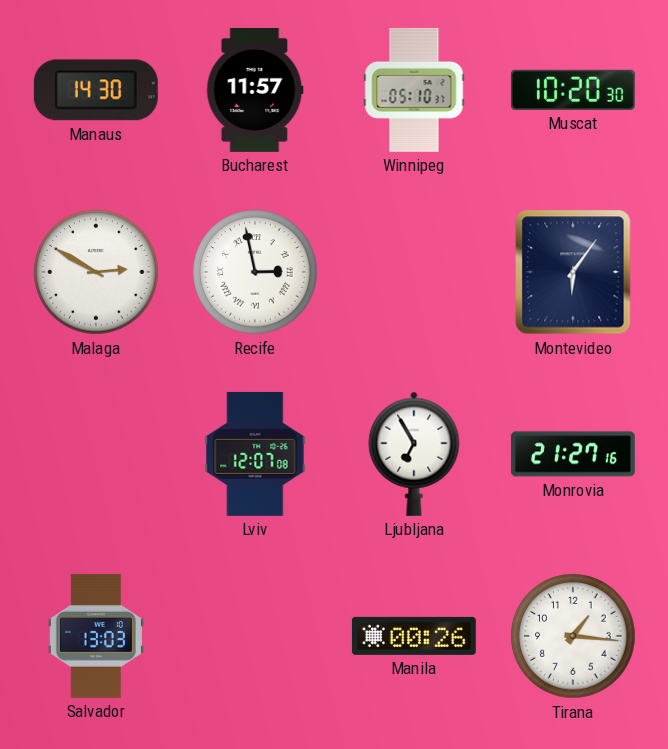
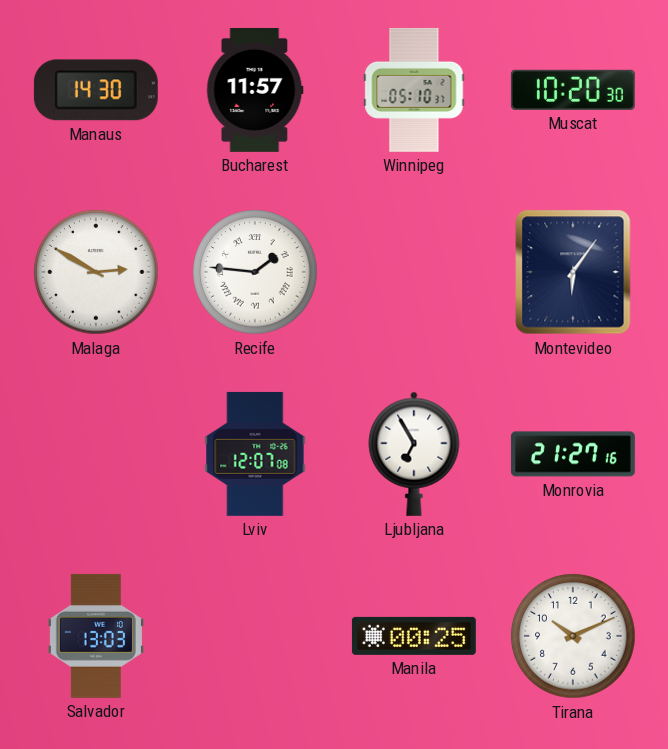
Recife: 2:58 -> 1:46
Manila: 00:26 -> 00:25
Tirana: 1:16 -> 10:11
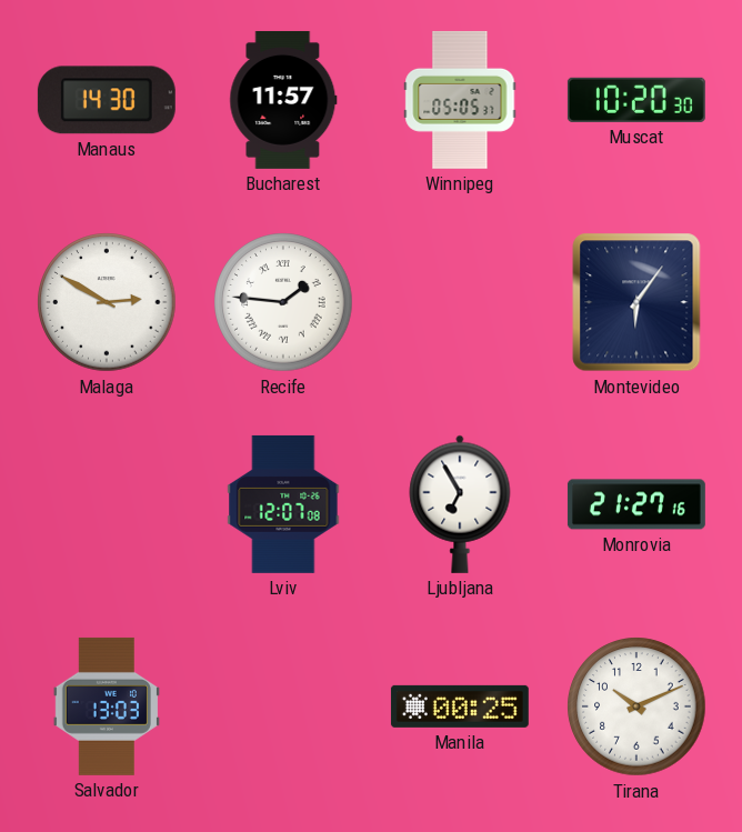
Winnipeg: 05:10 -> 05:05
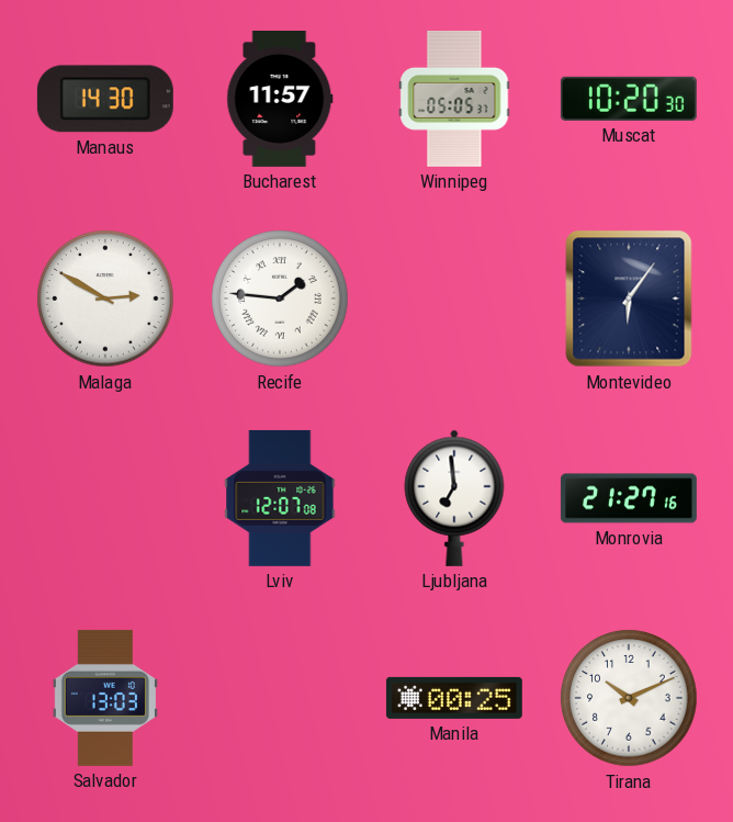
Ljubljana: 6:55 -> 6:59
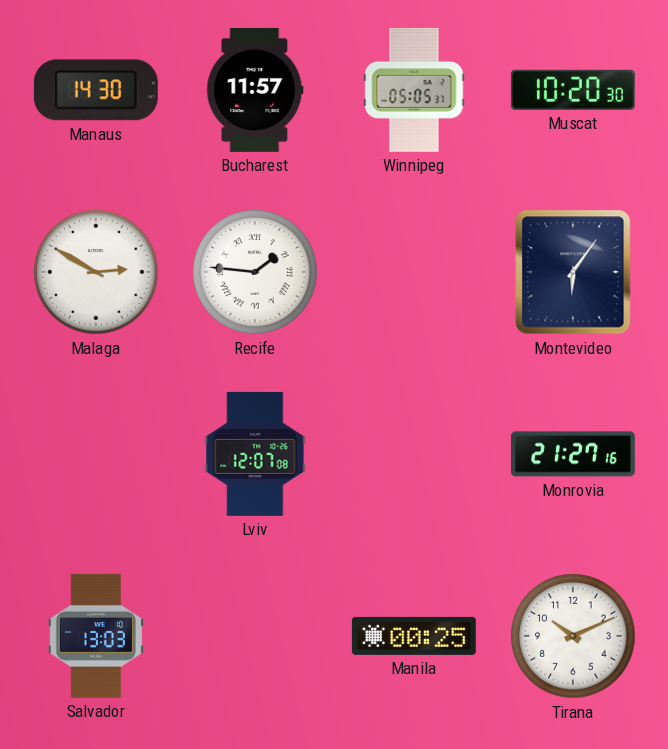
Ljubljana: 6:59 -> none
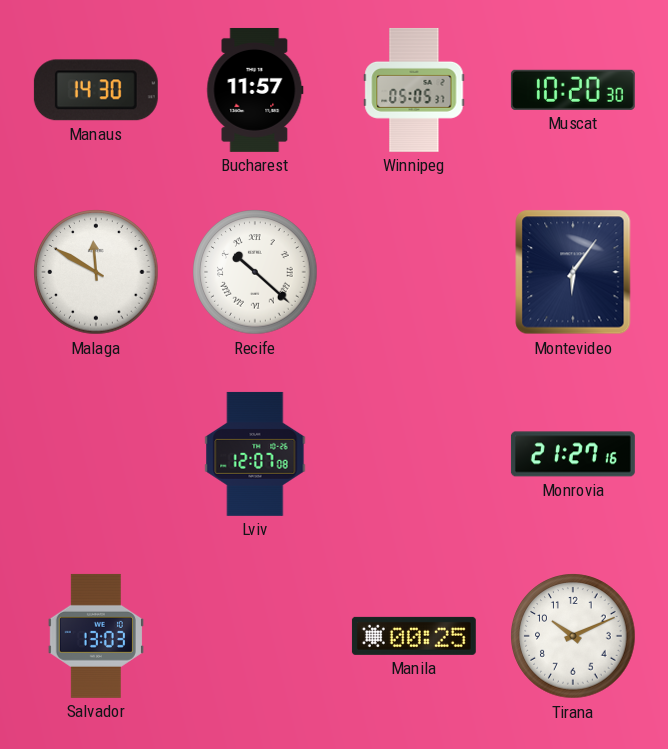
Malaga: 2:50 -> 11:50
Recife: 1:46 -> 10:22
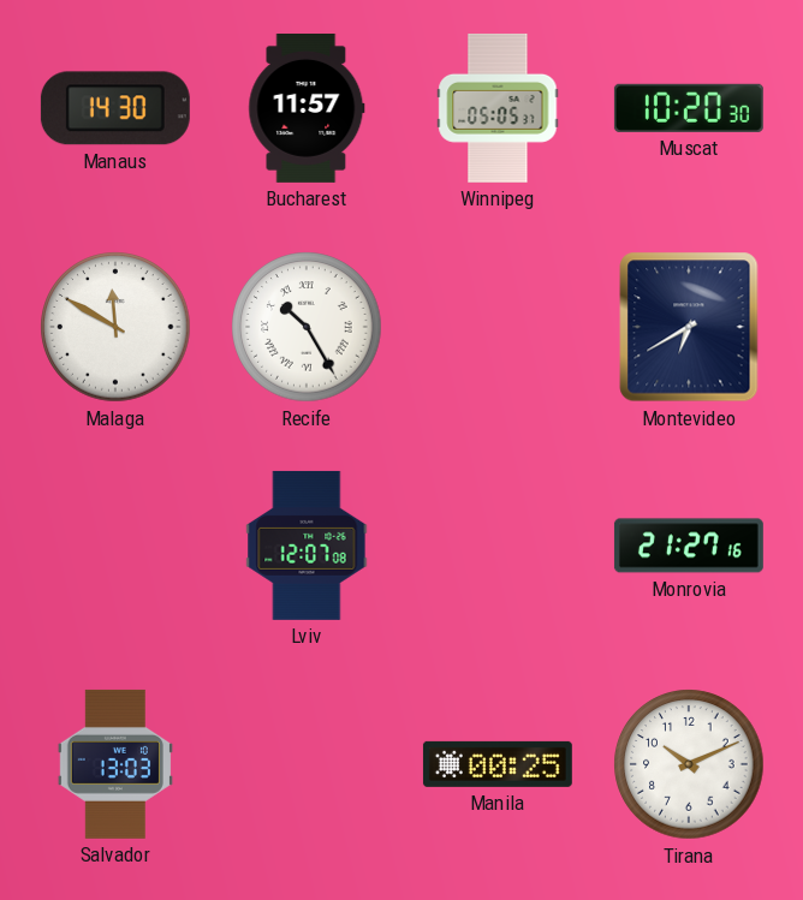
Recife: 10:22 -> 10:25
Montevideo: 6:06 -> 6:40
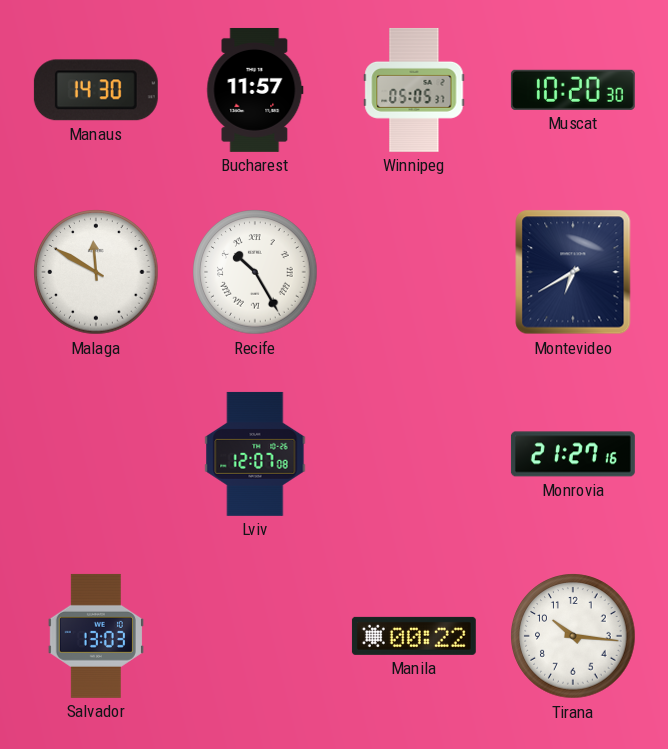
Manila: 00:25 -> 00:22
Tirana: 10:11 -> 10:16
